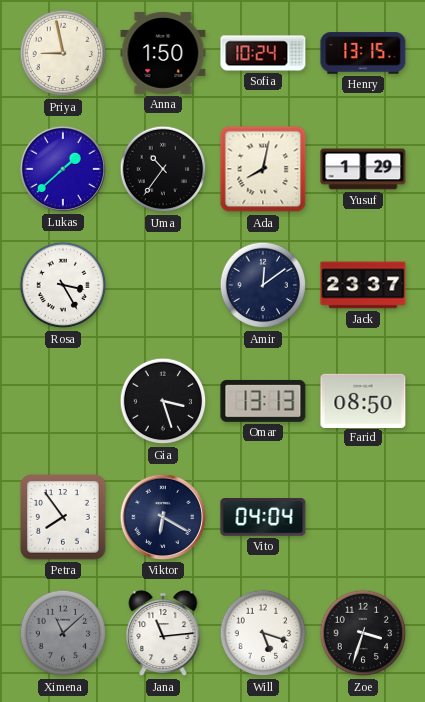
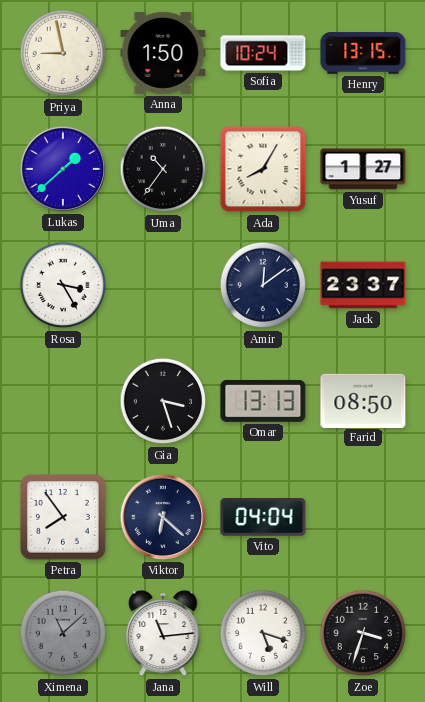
Ada: 8:02 -> 8:05
Yusuf: 1:29 -> 1:27
Viktor: 6:20 -> 6:22
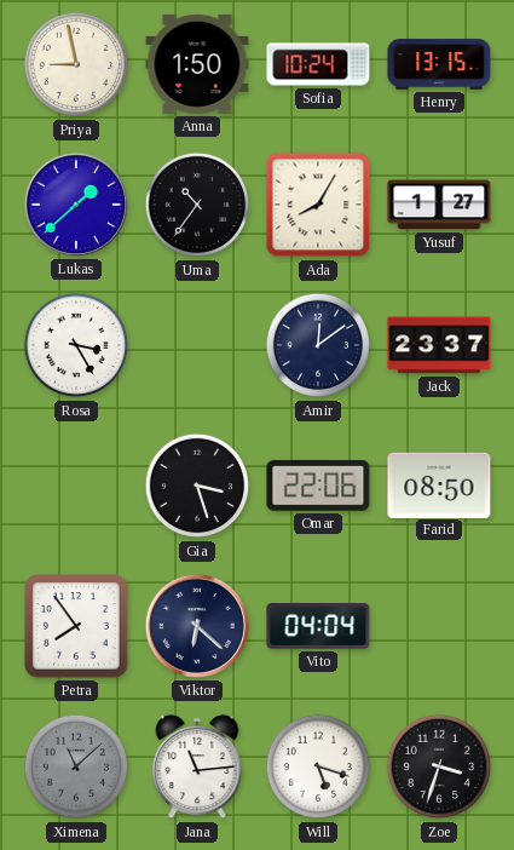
Omar: 13:13 -> 22:06
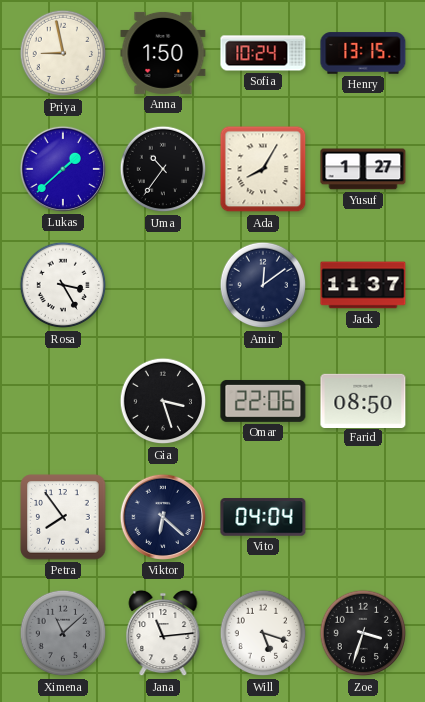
Jack: 23:37 -> 11:37
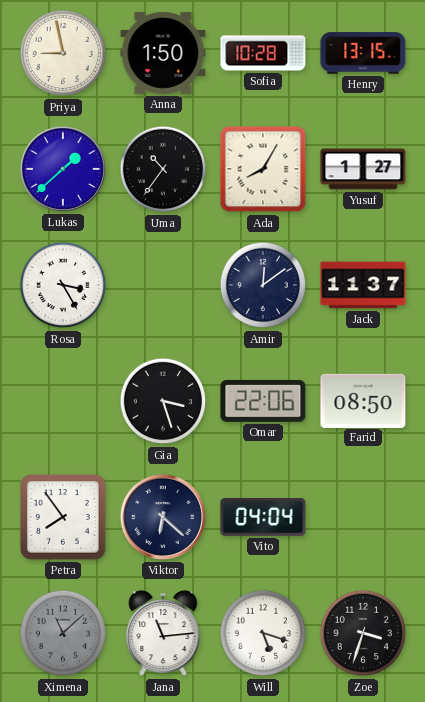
Sofia: 10:24 -> 10:28
